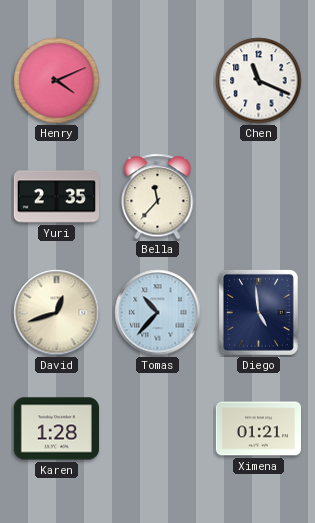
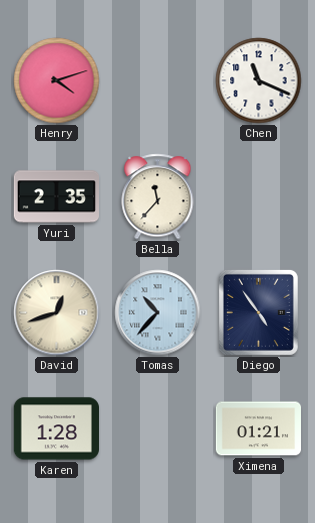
Henry: 4:11 -> 4:12
Diego: 4:59 -> 4:54
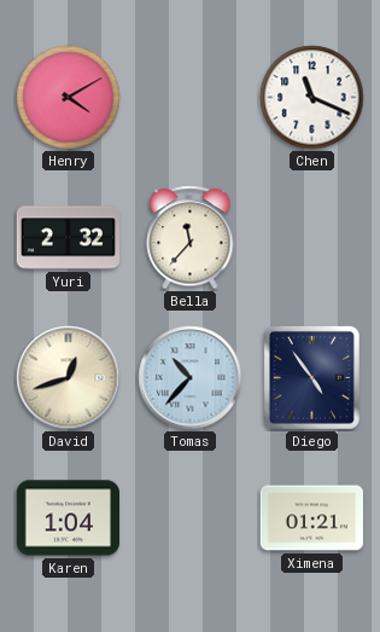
Henry: 4:12 -> 4:10
Yuri: 2:35 -> 2:32
Karen: 1:28 -> 1:04
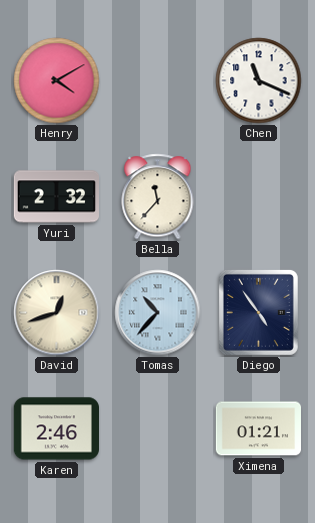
Karen: 1:04 -> 2:46
